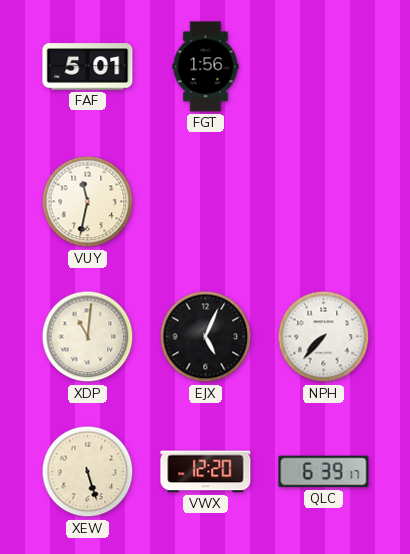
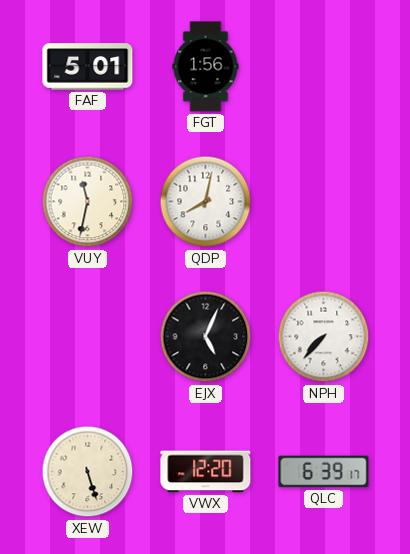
QDP: none -> 8:02
XDP: 11:01 -> none
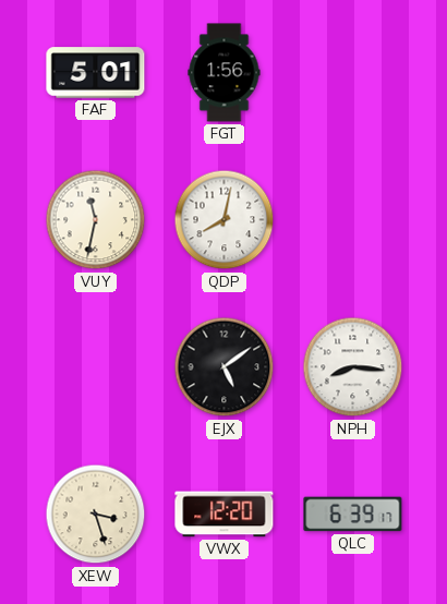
EJX: 5:04 -> 5:09
NPH: 7:37 -> 8:16
XEW: 5:27 -> 3:27
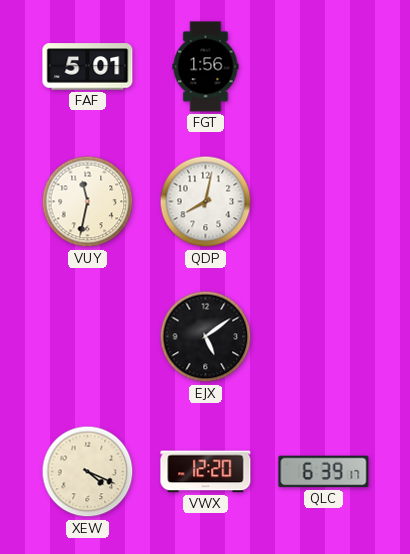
NPH: 8:16 -> none
XEW: 3:27 -> 4:19
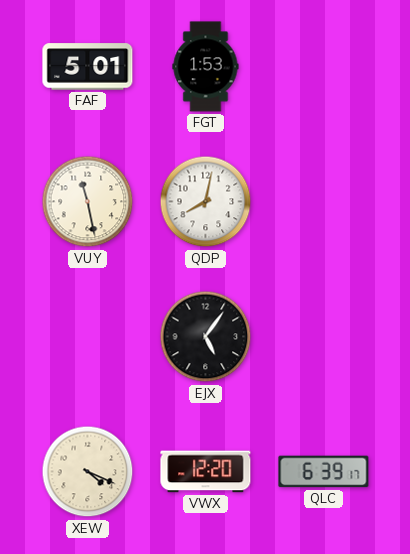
FGT: 1:56 -> 1:53
VUY: 11:32 -> 11:28
EJX: 5:09 -> 5:06
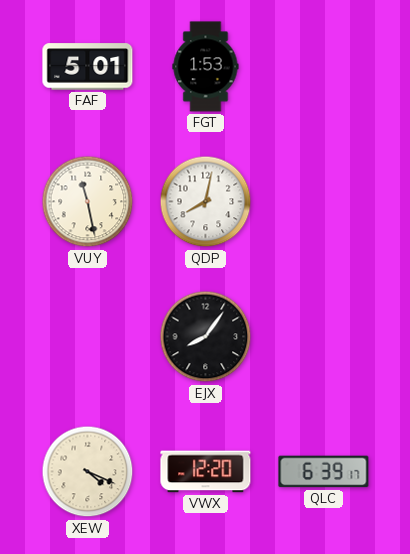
EJX: 5:06 -> 8:06
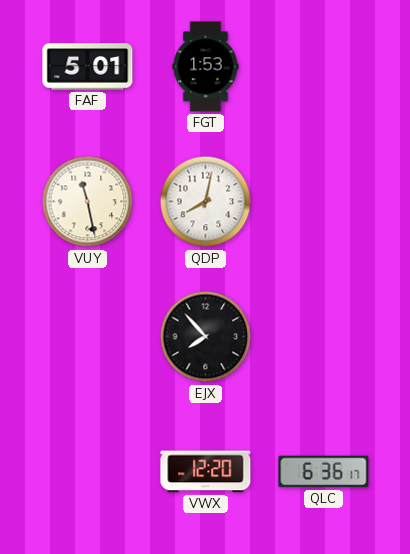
EJX: 8:06 -> 7:53
XEW: 4:19 -> none
QLC: 6:39 -> 6:36
